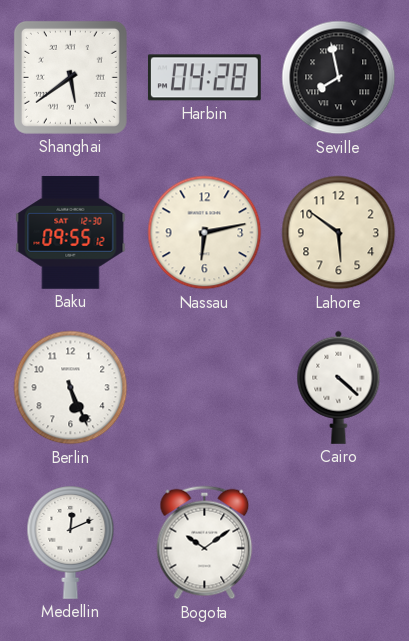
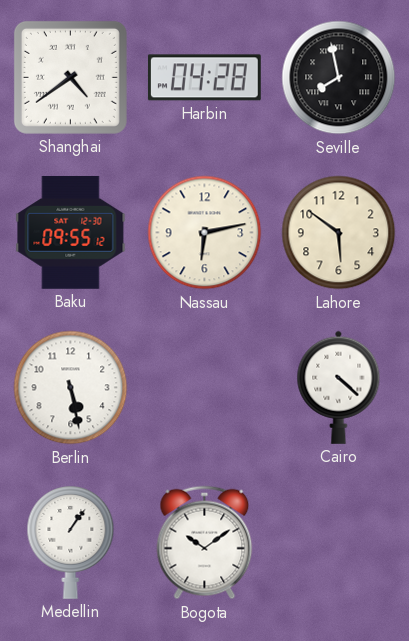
Shanghai: 5:39 -> 4:39
Berlin: 5:26 -> 5:28
Medellin: 12:11 -> 1:06
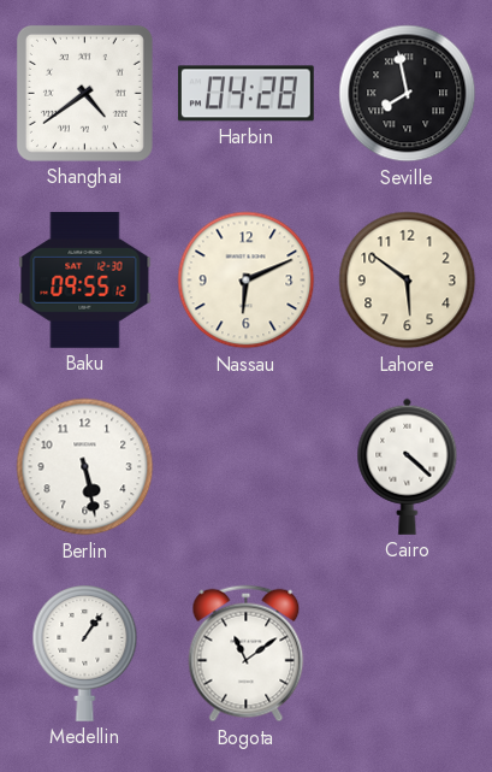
Nassau: 6:13 -> 6:11
Bogota: 10:09 -> 11:09
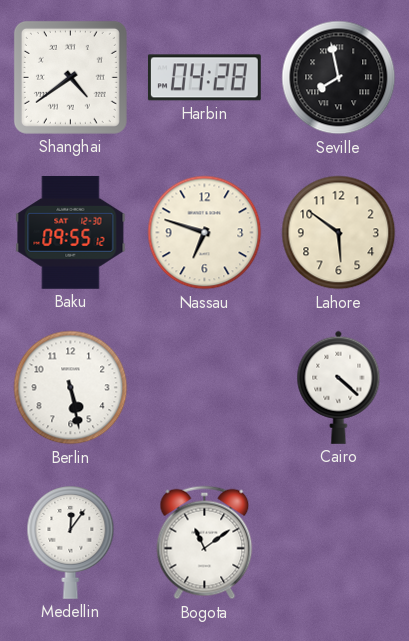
Nassau: 6:11 -> 6:48
Medellin: 1:06 -> 12:06
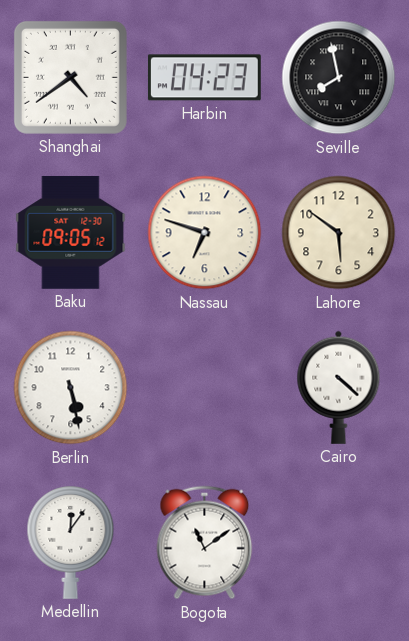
Harbin: 04:28 -> 04:23
Baku: 09:55 -> 09:05
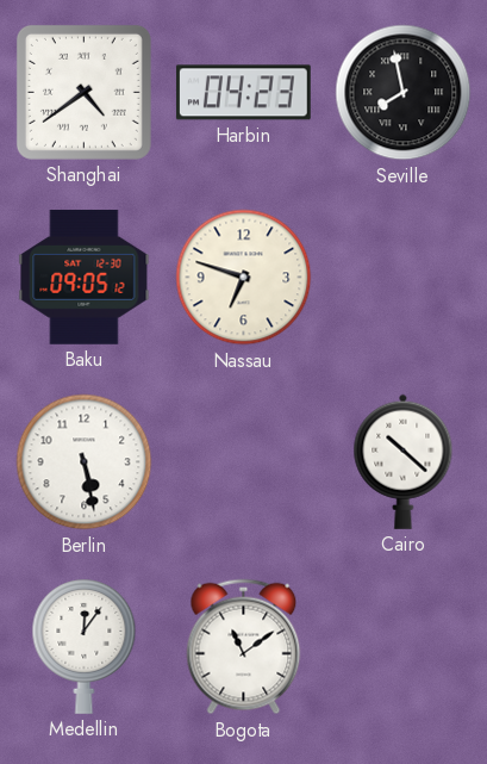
Lahore: 5:51 -> none
Cairo: 4:22 -> 10:22
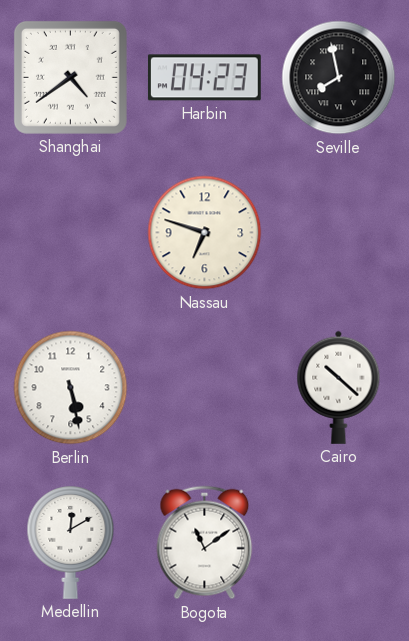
Baku: 09:05 -> none
Medellin: 12:06 -> 12:10
